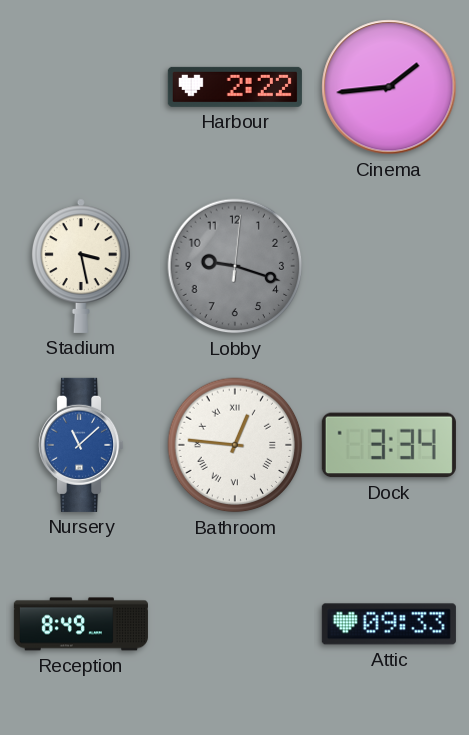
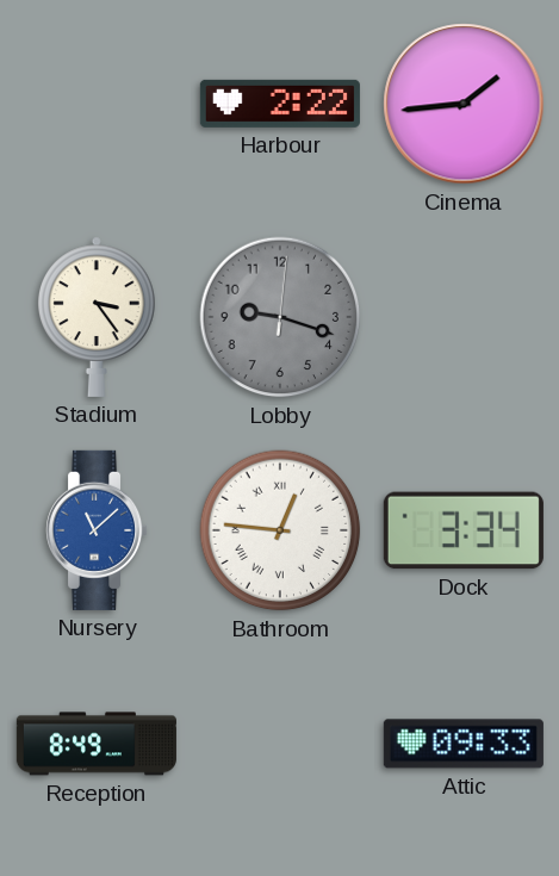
Stadium: 3:28 -> 3:24
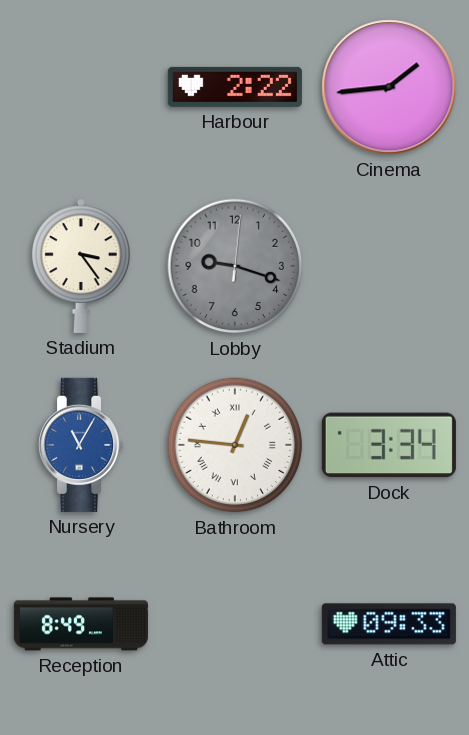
Nursery: 11:08 -> 11:05
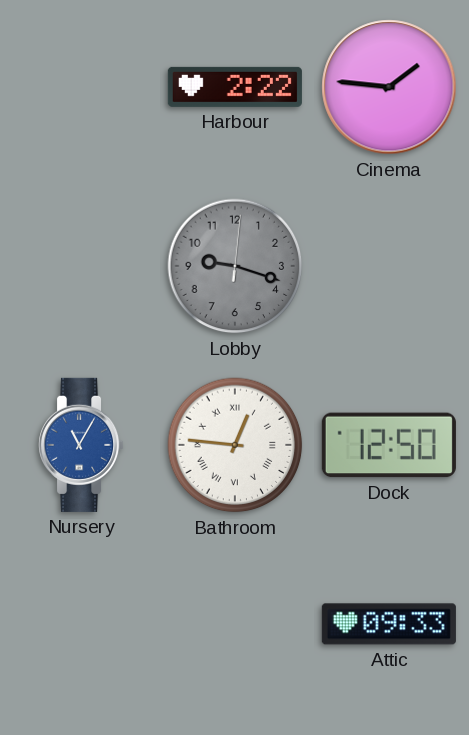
Cinema: 1:44 -> 1:46
Stadium: 3:24 -> none
Dock: 3:34 -> 12:50
Reception: 8:49 -> none
